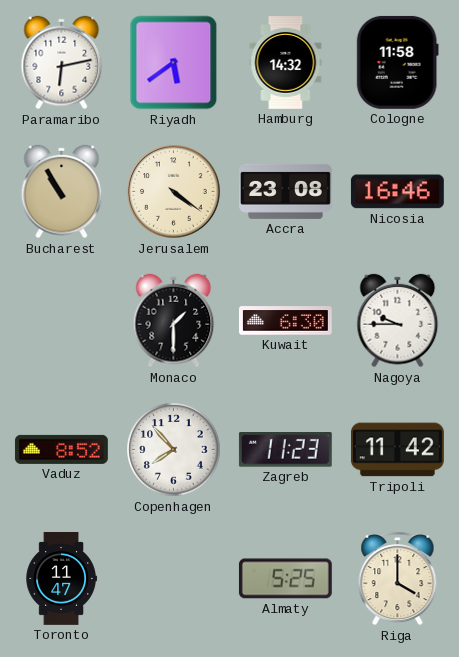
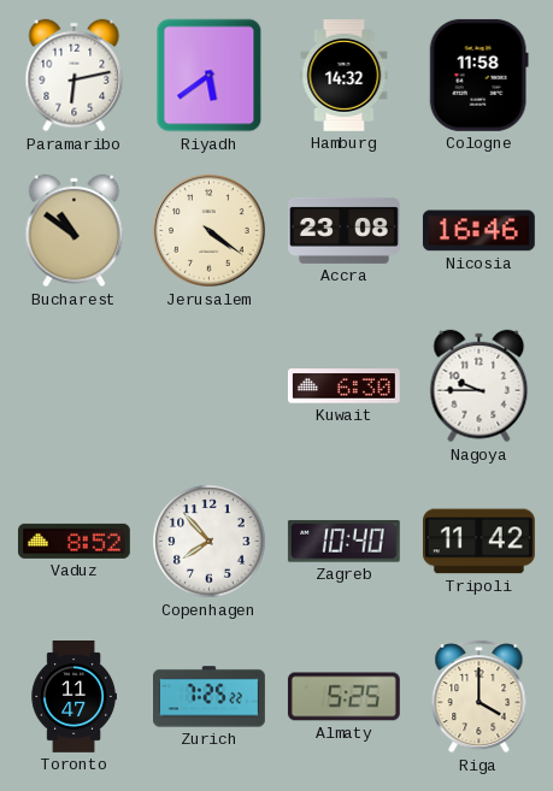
Bucharest: 10:55 -> 10:51
Monaco: 1:30 -> none
Zagreb: 11:23 -> 10:40
Zurich: none -> 7:25
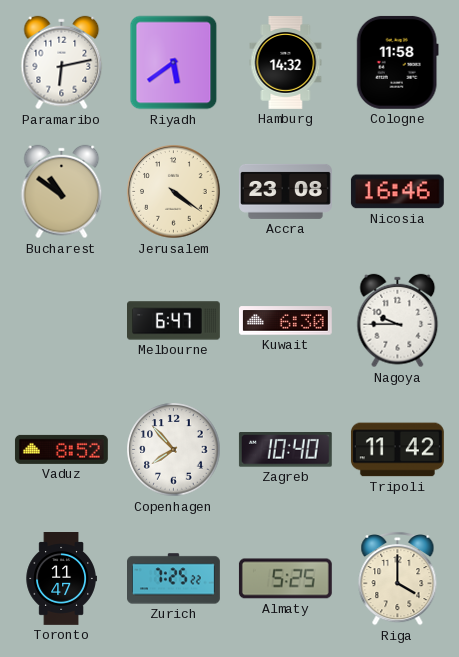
Melbourne: none -> 6:47
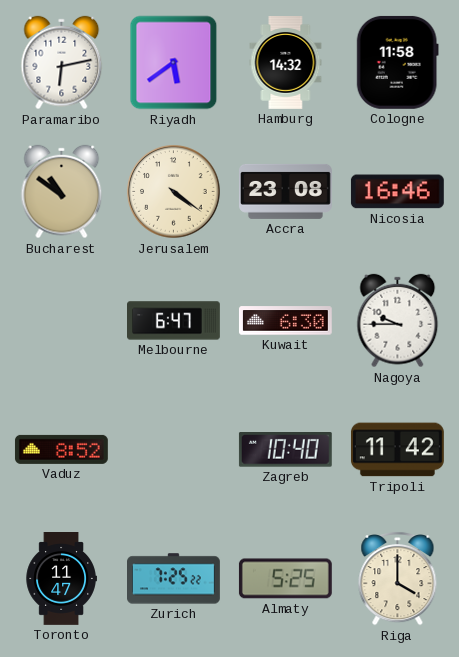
Copenhagen: 7:53 -> none
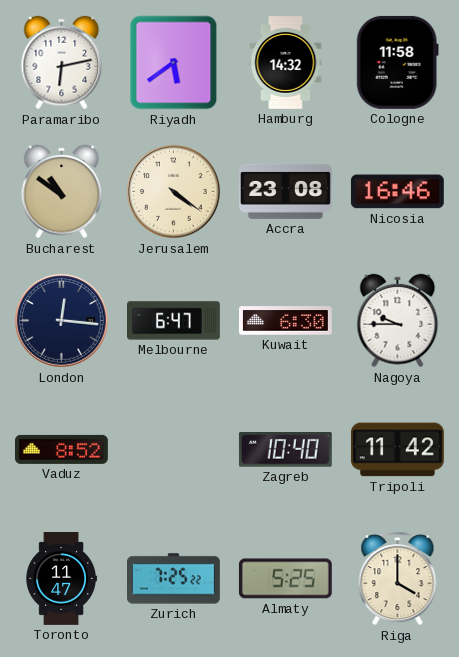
London: none -> 12:16
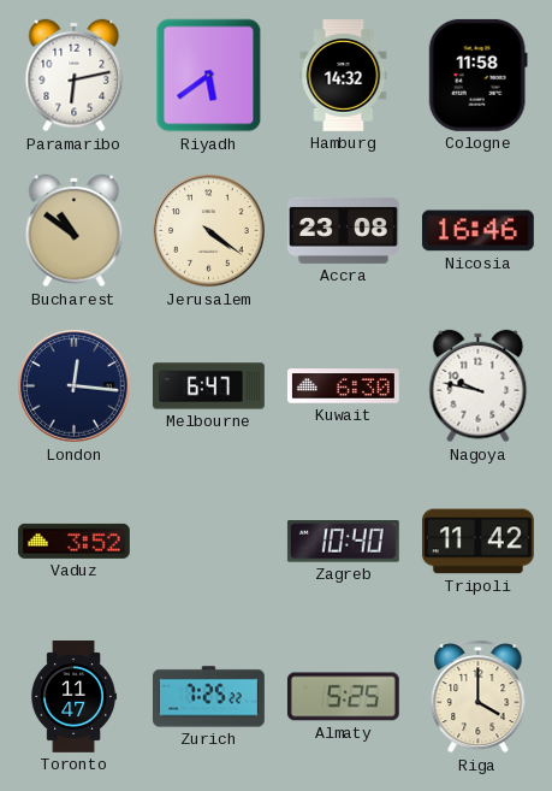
Nagoya: 9:45 -> 9:47
Vaduz: 8:52 -> 3:52
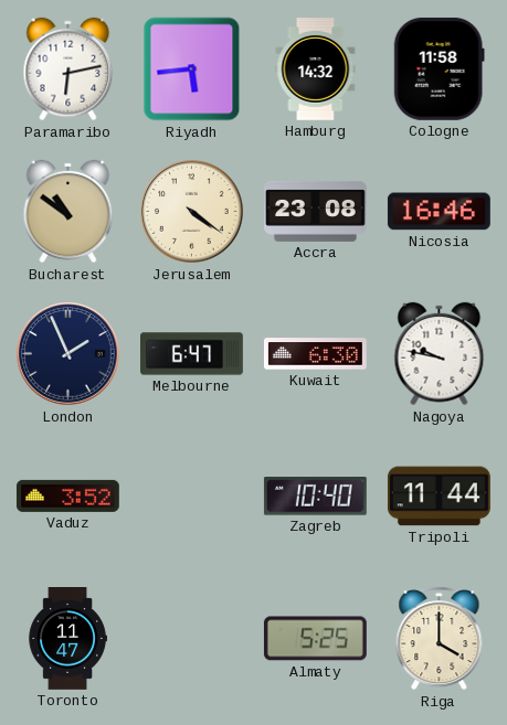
Riyadh: 5:39 -> 5:44
London: 12:16 -> 1:56
Tripoli: 11:42 -> 11:44
Zurich: 7:25 -> none
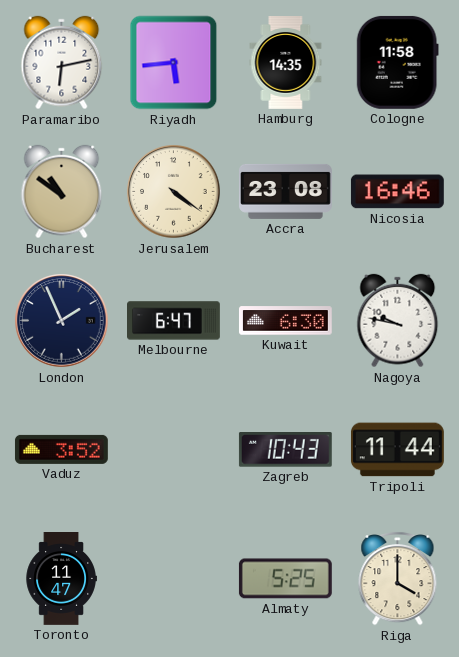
Hamburg: 14:32 -> 14:35
Zagreb: 10:40 -> 10:43
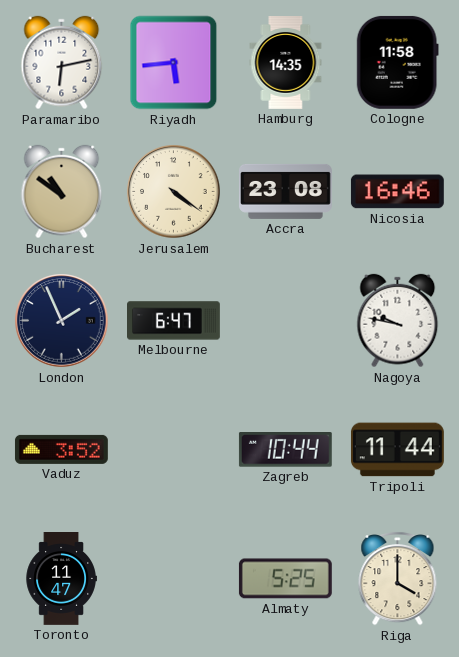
Kuwait: 6:30 -> none
Zagreb: 10:43 -> 10:44
